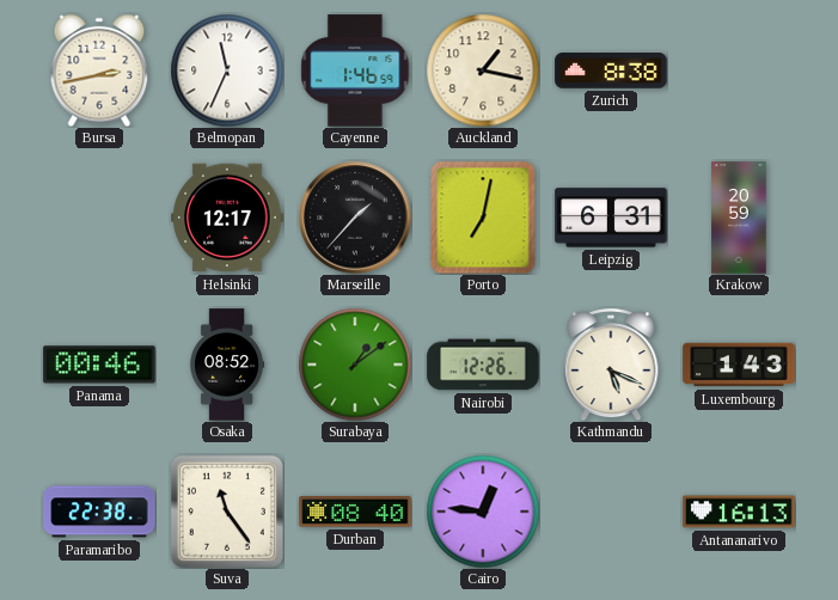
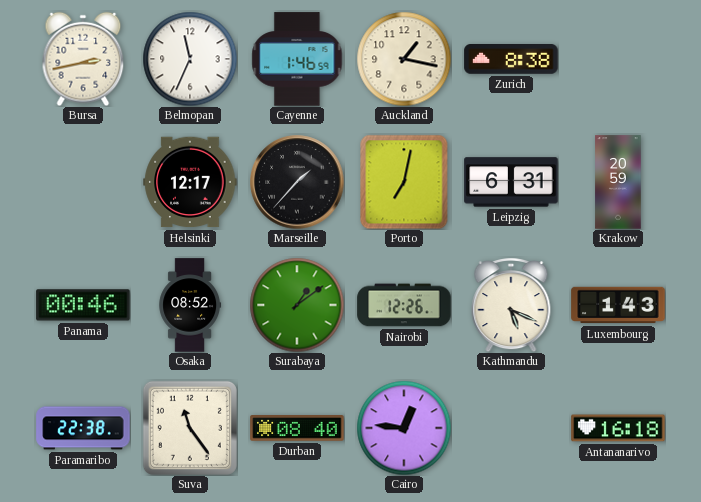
Antananarivo: 16:13 -> 16:18
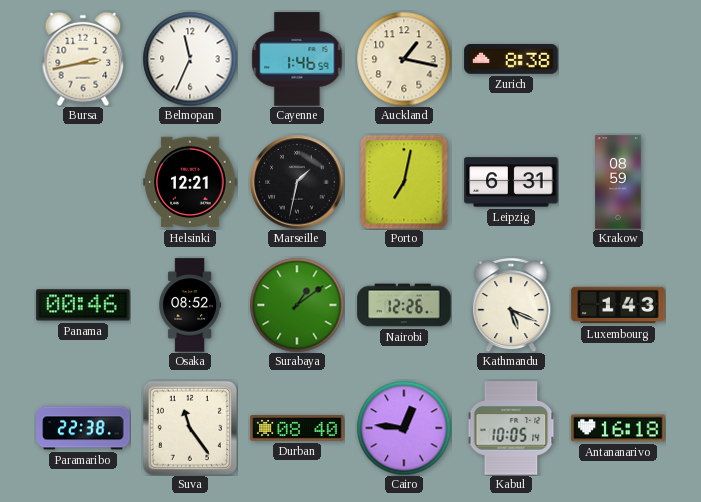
Helsinki: 12:17 -> 12:21
Marseille: 1:37 -> 1:32
Krakow: 20:59 -> 08:59
Kabul: none -> 10:05
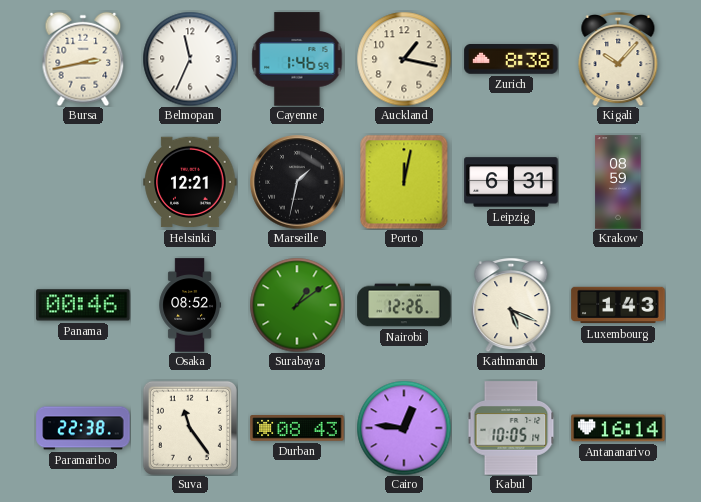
Kigali: none -> 10:07
Porto: 7:02 -> 12:02
Durban: 08:40 -> 08:43
Antananarivo: 16:18 -> 16:14
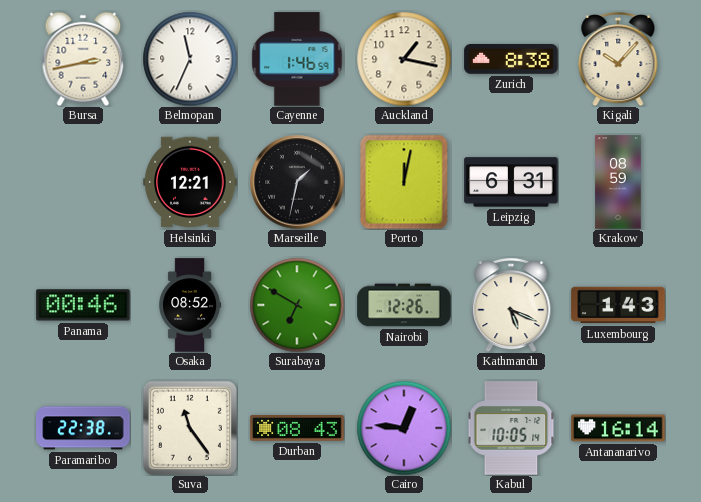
Surabaya: 1:09 -> 6:50
